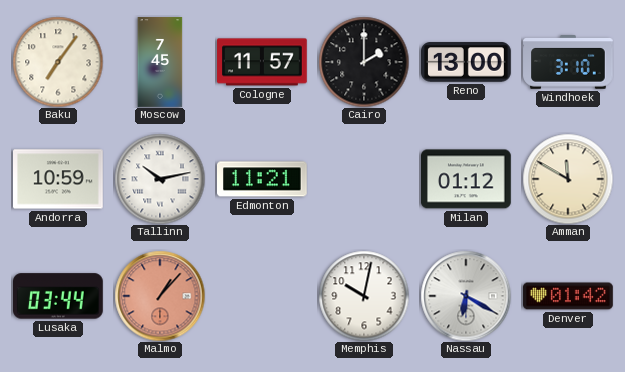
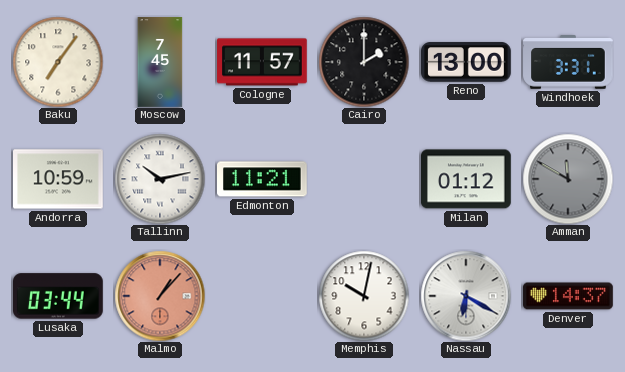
Windhoek: 3:10 -> 3:31
Amman dial: cream -> grey
Denver: 01:42 -> 14:37
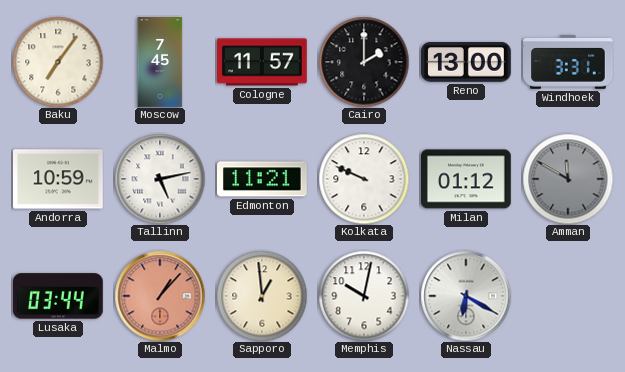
Tallinn: 10:13 -> 5:13
Kolkata: none -> 9:49
Sapporo: none -> 12:59
Denver: 14:37 -> none
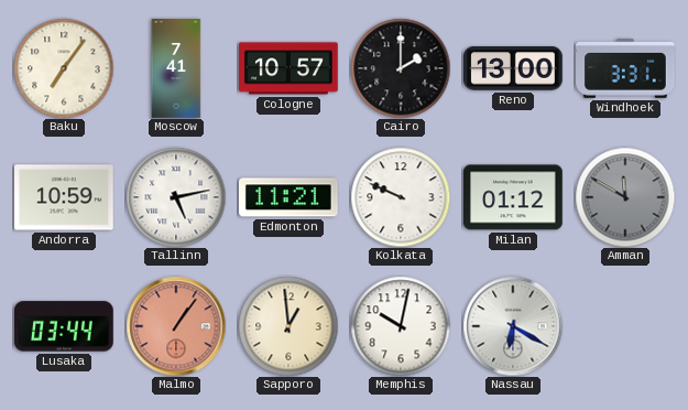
Moscow: 7:45 -> 7:41
Cologne: 11:57 -> 10:57
Malmo: 1:07 -> 1:06
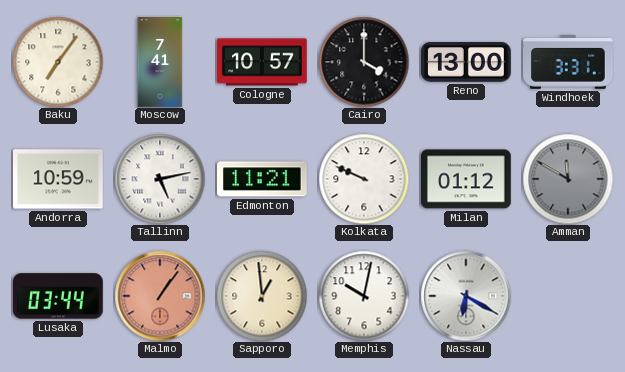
Cairo: 2:00 -> 4:00
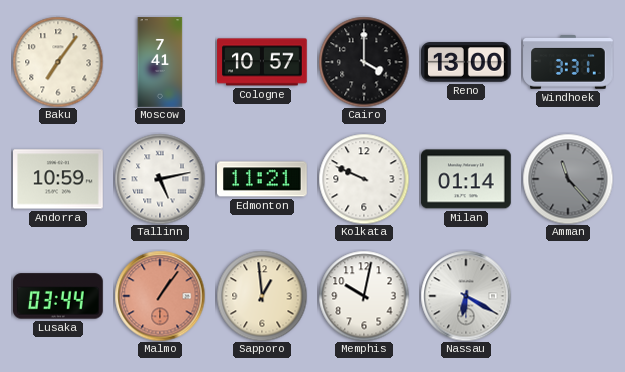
Milan: 01:12 -> 01:14
Amman: 11:50 -> 11:23
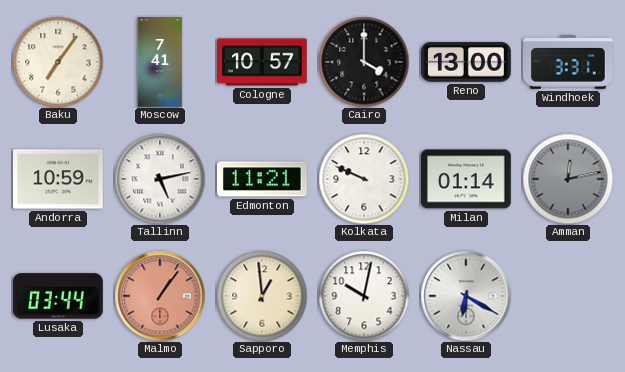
Amman: 11:23 -> 12:13
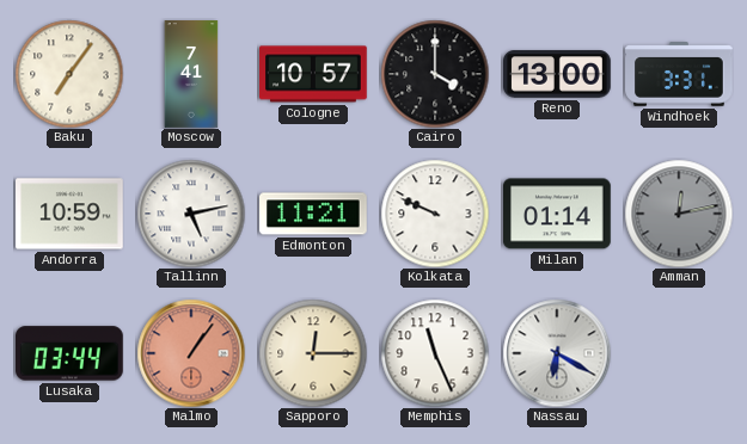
Sapporo: 12:59 -> 12:15
Memphis: 10:02 -> 11:26
